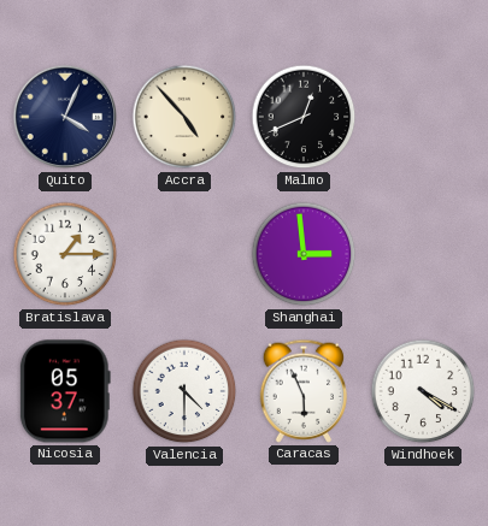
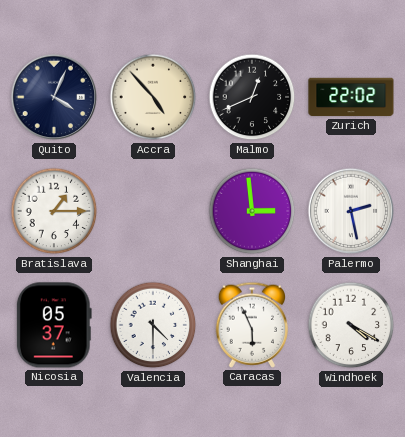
Zurich: none -> 22:02
Palermo: none -> 2:28
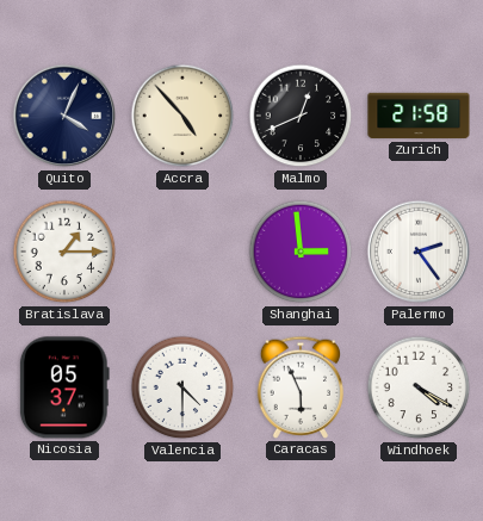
Zurich: 22:02 -> 21:58
Palermo: 2:28 -> 2:24
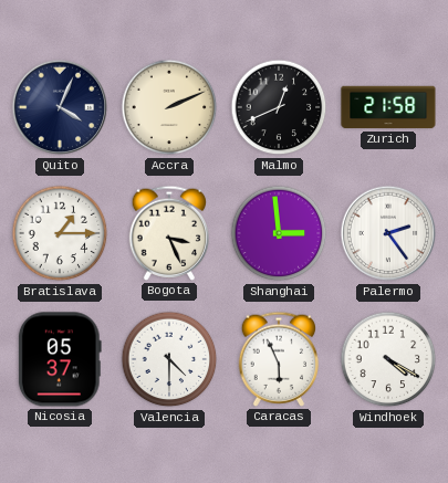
Accra: 4:53 -> 2:11
Bogota: none -> 3:26
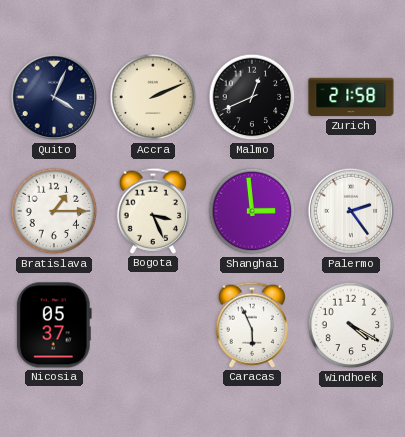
Valencia: 4:30 -> none
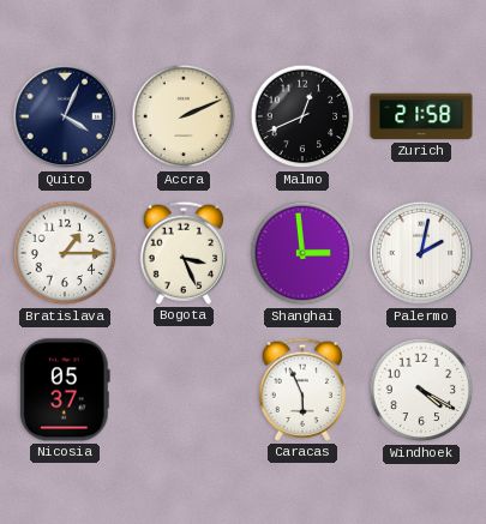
Palermo: 2:24 -> 2:02
